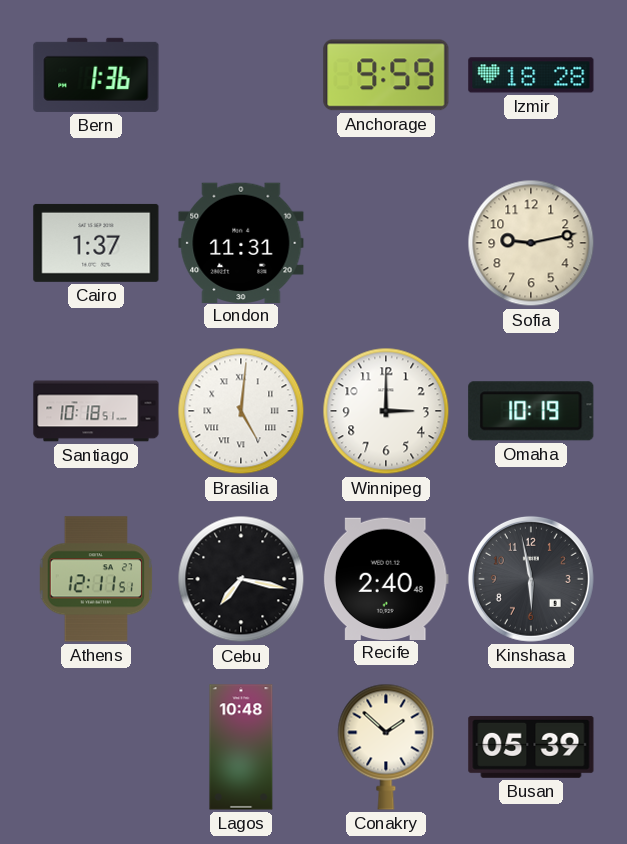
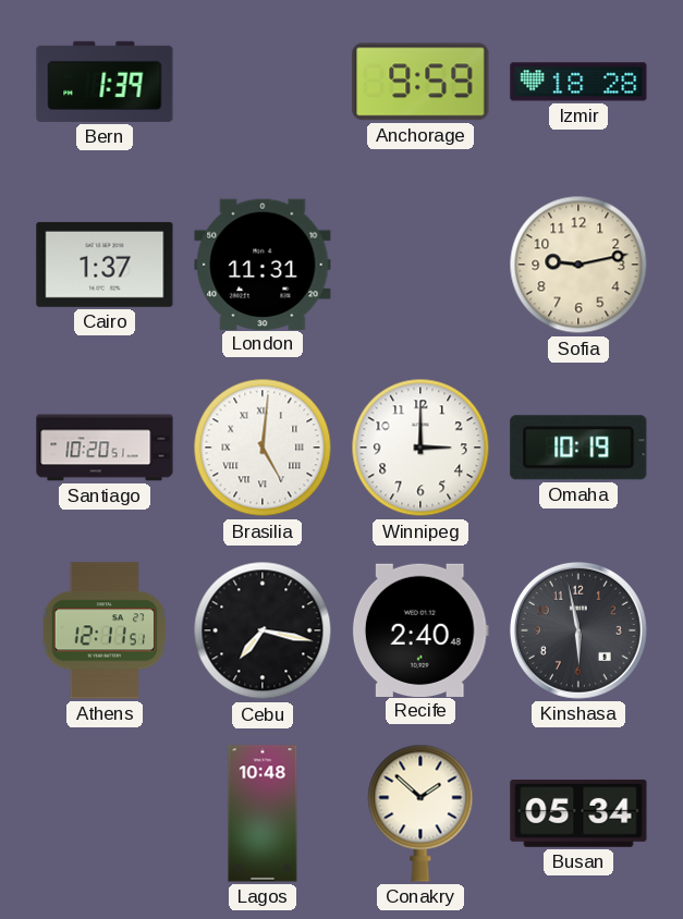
Bern: 1:36 -> 1:39
Santiago: 10:18 -> 10:20
Busan: 05:39 -> 05:34
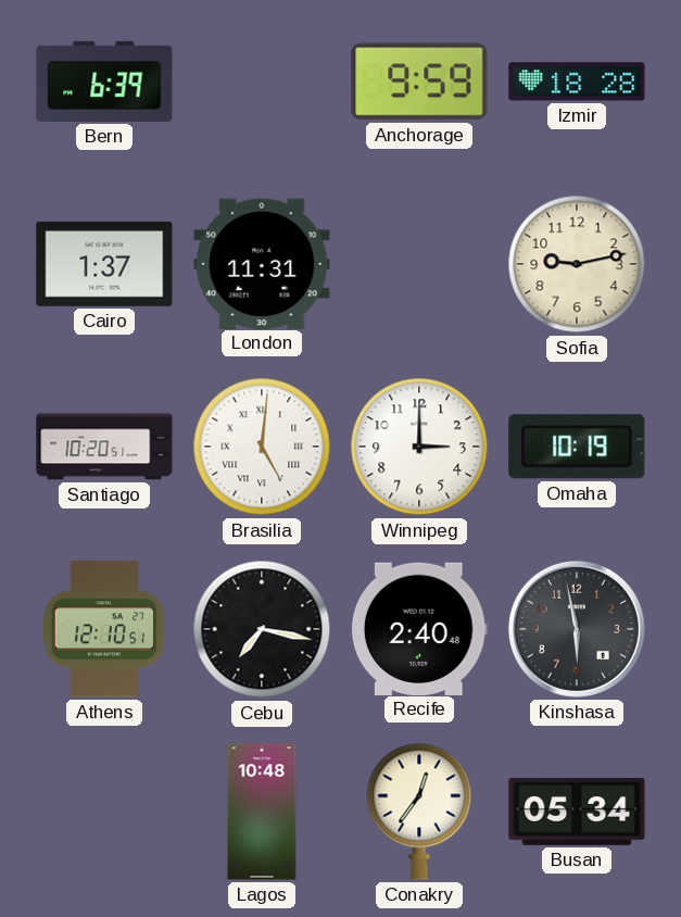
Bern: 1:39 -> 6:39
Athens: 12:11 -> 12:10
Conakry: 1:52 -> 12:36
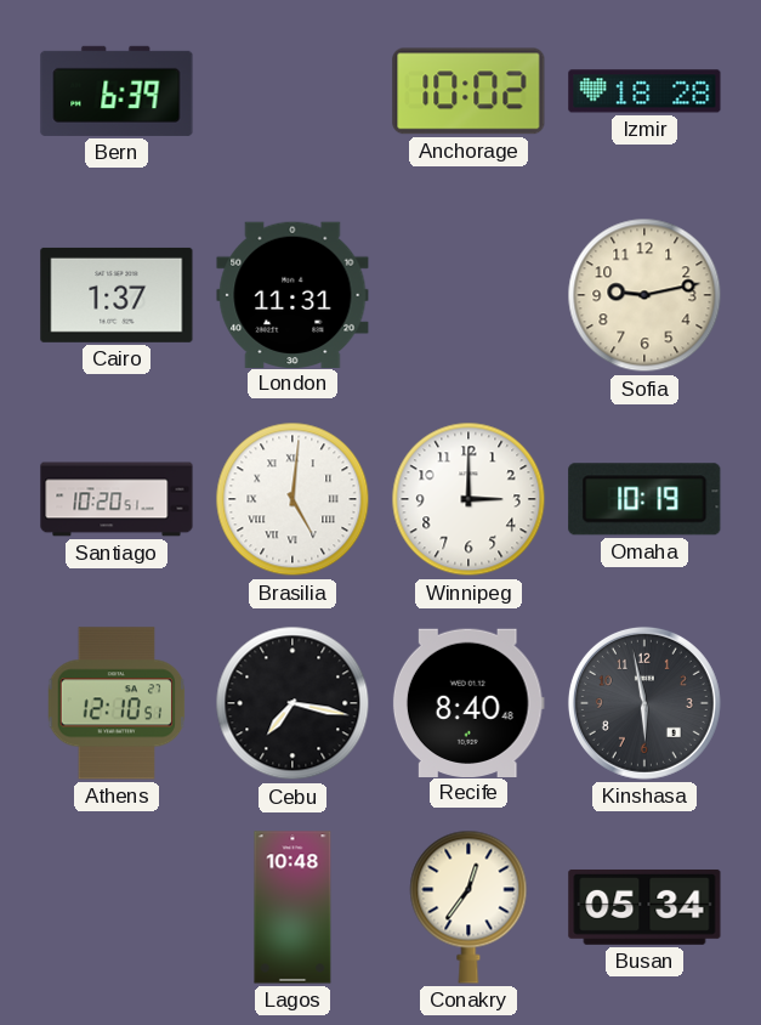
Anchorage: 9:59 -> 10:02
Recife: 2:40 -> 8:40
